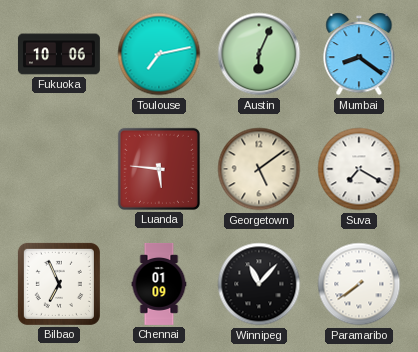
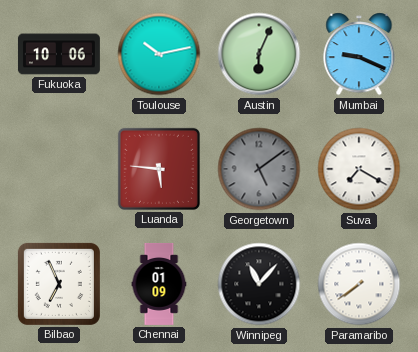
Toulouse: 7:13 -> 10:13
Mumbai: 8:21 -> 9:19
Georgetown dial: cream -> grey
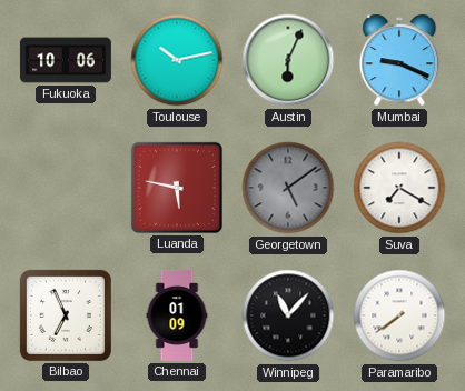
Luanda: 5:46 -> 5:47
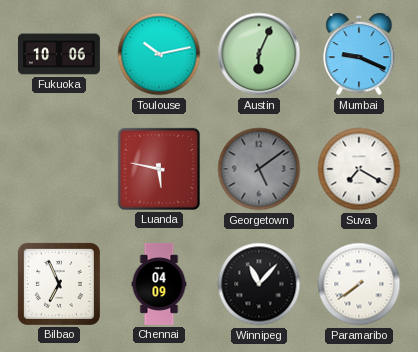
Chennai: 01:09 -> 04:09
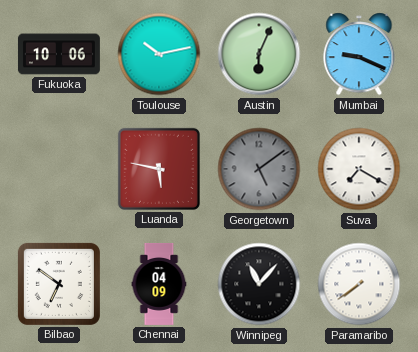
Bilbao: 6:56 -> 6:51
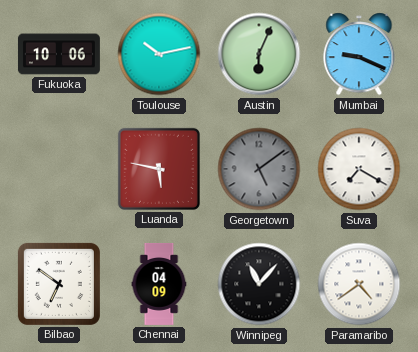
Paramaribo: 7:39 -> 4:39
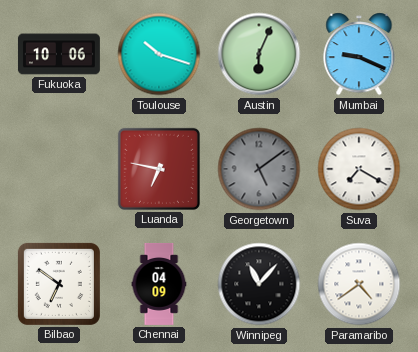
Toulouse: 10:13 -> 10:18
Luanda: 5:47 -> 6:47
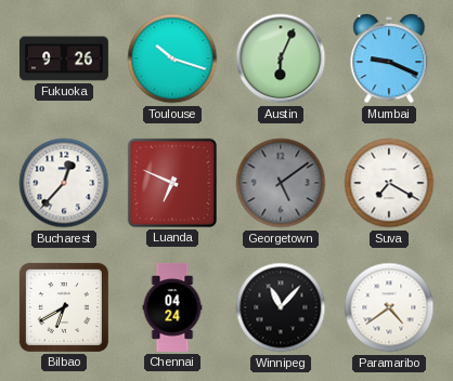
Fukuoka: 10:06 -> 9:26
Bucharest: none -> 12:37
Luanda: 6:47 -> 6:49
Bilbao: 6:51 -> 6:40
Chennai: 04:09 -> 04:24
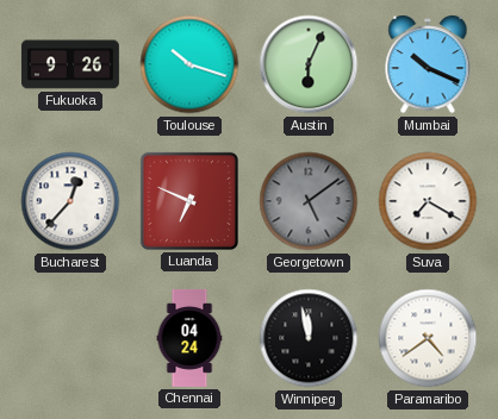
Mumbai: 9:19 -> 10:19
Bilbao: 6:40 -> none
Winnipeg: 11:07 -> 11:58
